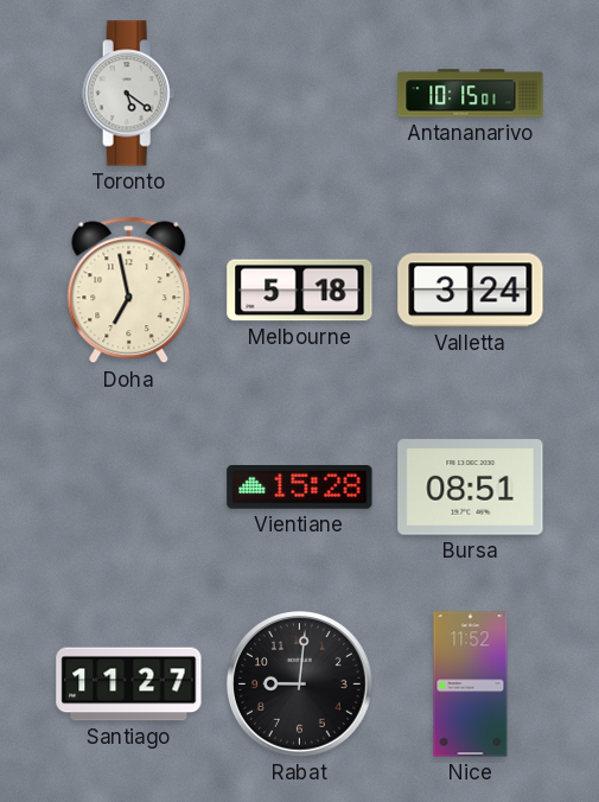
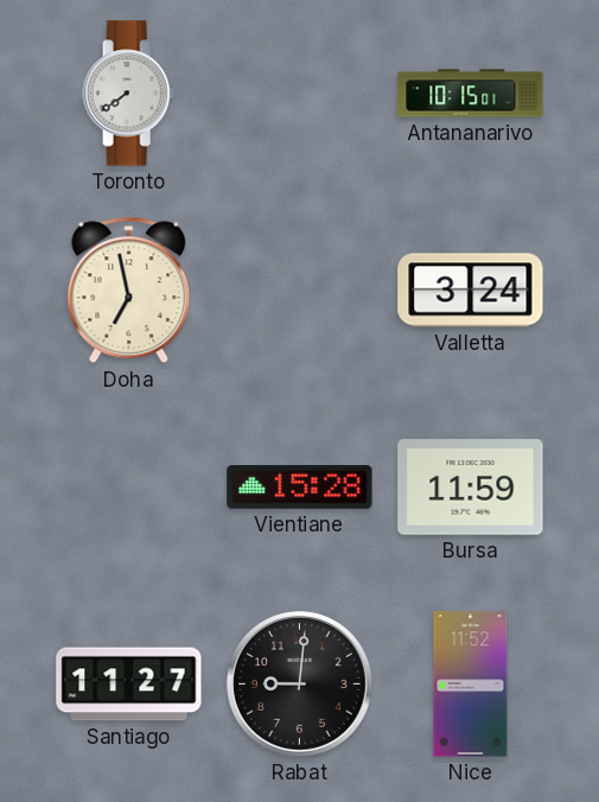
Toronto: 5:21 -> 7:39
Melbourne: 5:18 -> none
Bursa: 08:51 -> 11:59
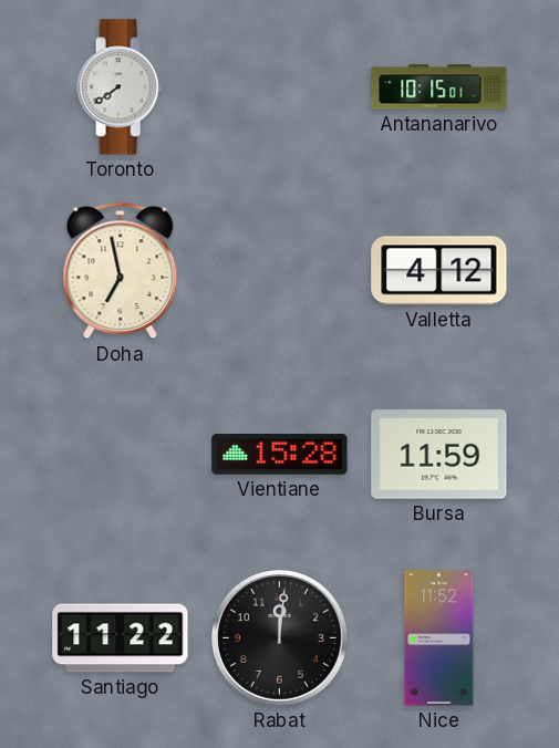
Valletta: 3:24 -> 4:12
Santiago: 11:27 -> 11:22
Rabat: 9:01 -> 12:01
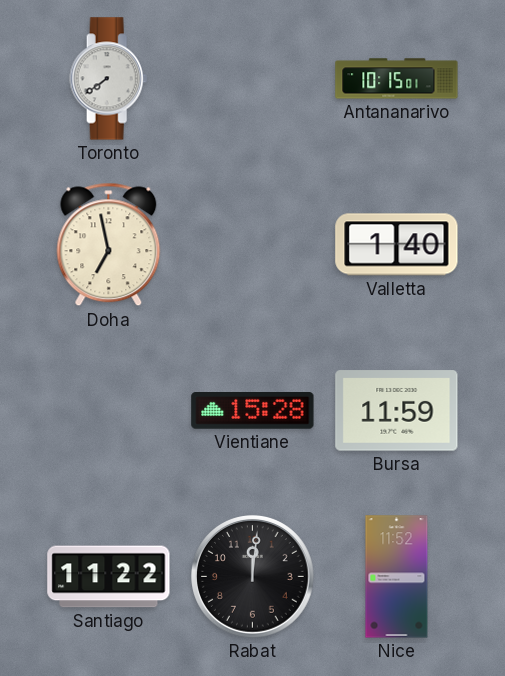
Valletta: 4:12 -> 1:40
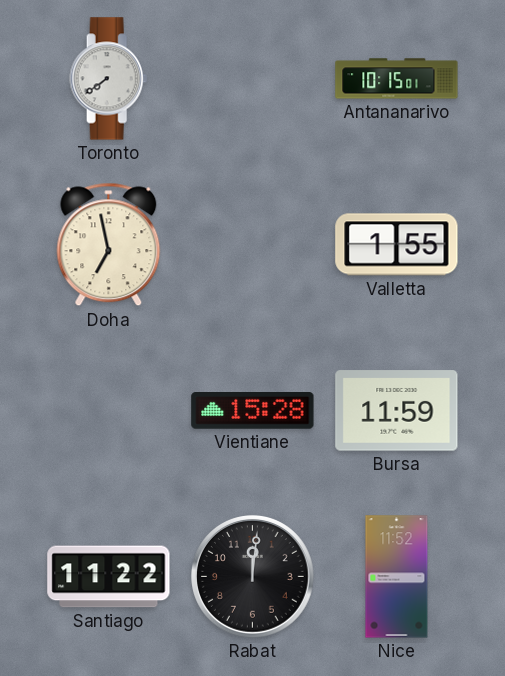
Valletta: 1:40 -> 1:55
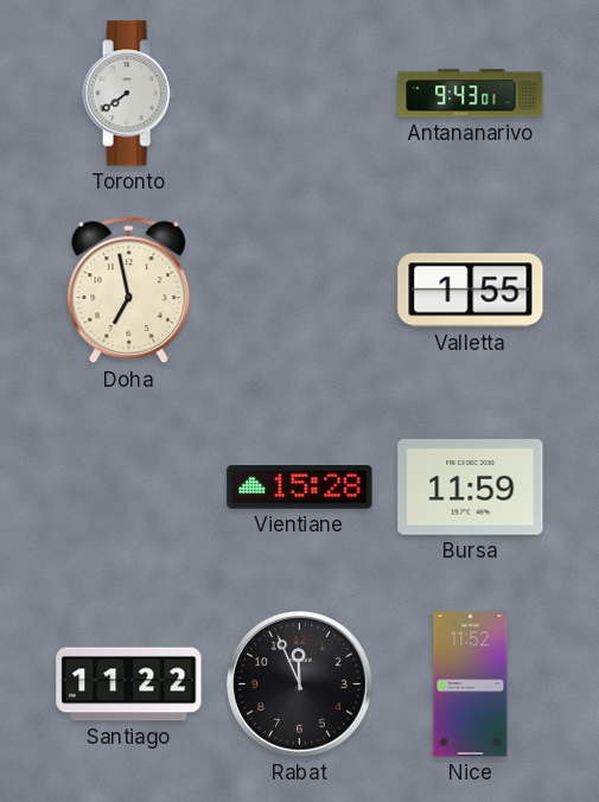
Antananarivo: 10:15 -> 9:43
Rabat: 12:01 -> 11:56
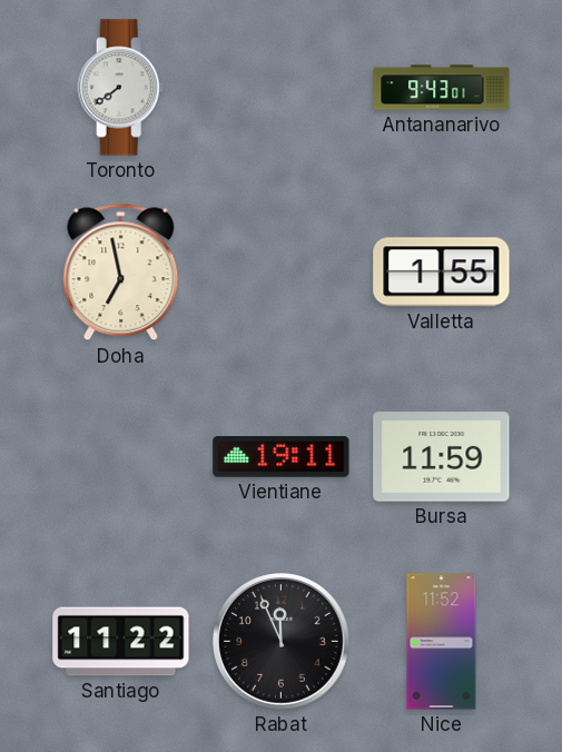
Vientiane: 15:28 -> 19:11
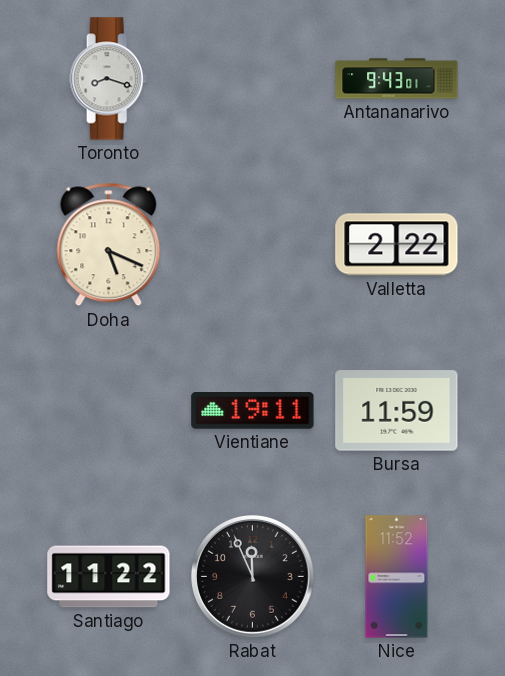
Toronto: 7:39 -> 8:18
Doha: 6:58 -> 5:19
Valletta: 1:55 -> 2:22
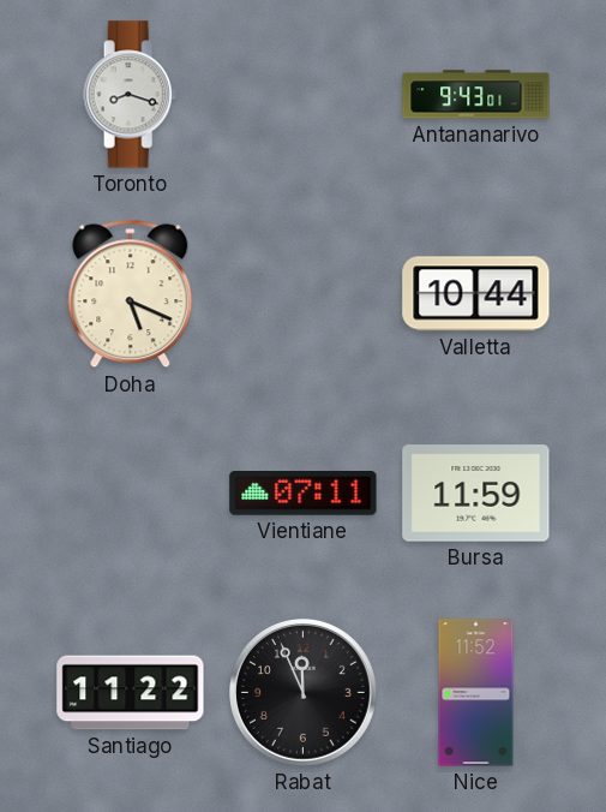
Valletta: 2:22 -> 10:44
Vientiane: 19:11 -> 07:11
